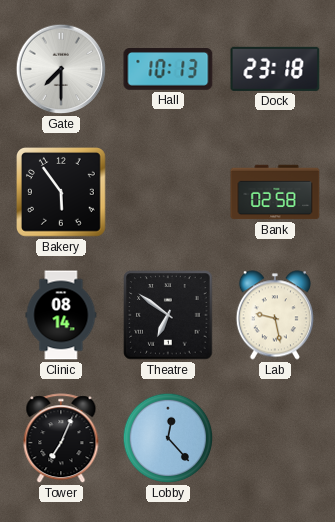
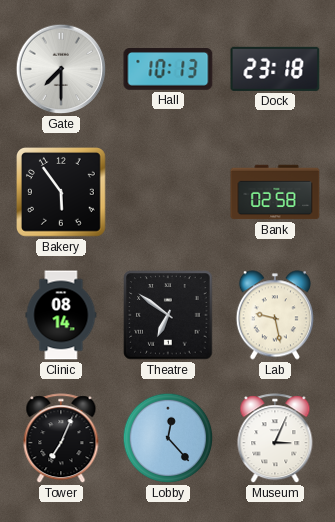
Museum: none -> 3:04
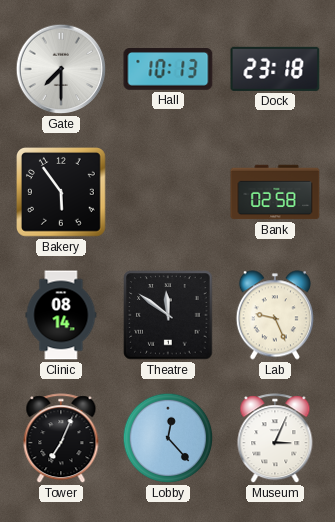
Theatre: 6:51 -> 11:51
Lab: 9:28 -> 9:26
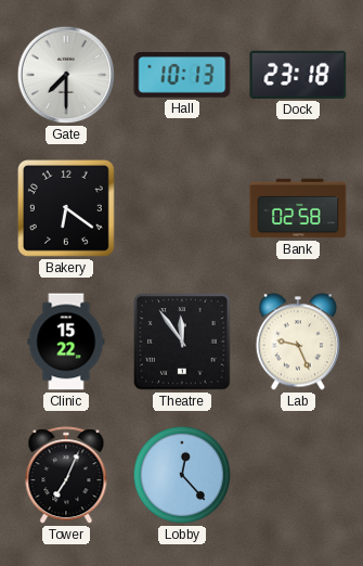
Bakery: 5:54 -> 6:21
Clinic: 08:14 -> 15:22
Theatre: 11:51 -> 11:54
Museum: 3:04 -> none
